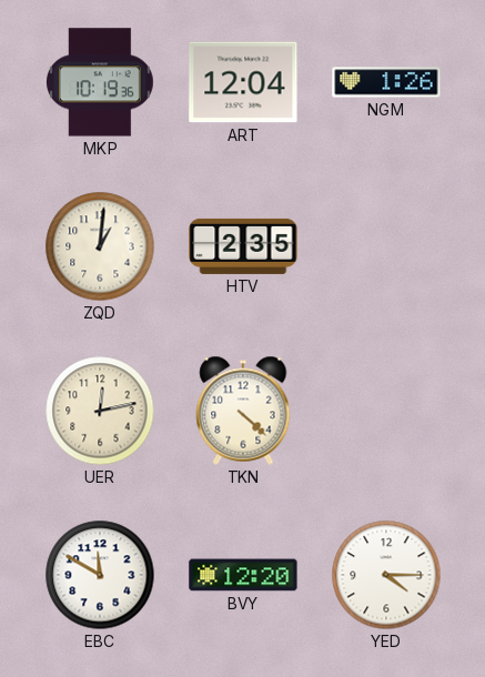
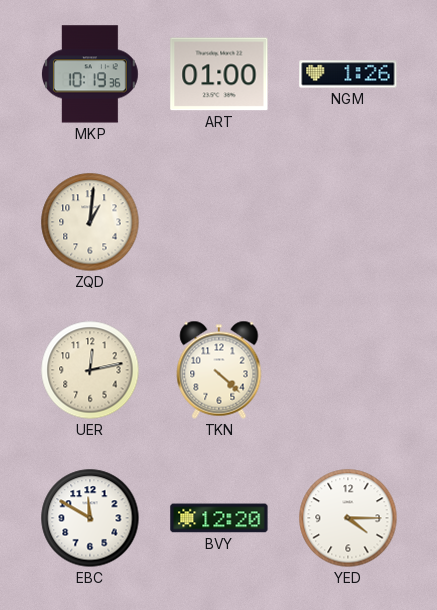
ART: 12:04 -> 01:00
HTV: 2:35 -> none
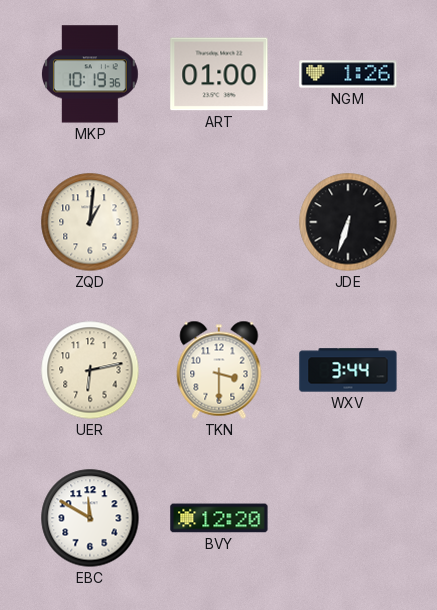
JDE: none -> 6:33
UER: 12:13 -> 6:13
TKN: 4:22 -> 3:30
WXV: none -> 3:44
YED: 4:15 -> none
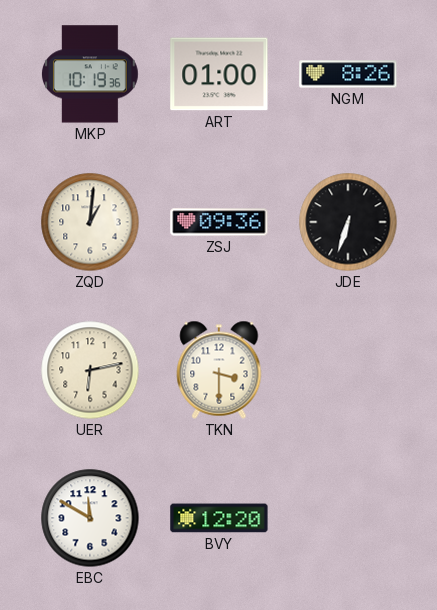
NGM: 1:26 -> 8:26
ZSJ: none -> 09:36
WXV: 3:44 -> none
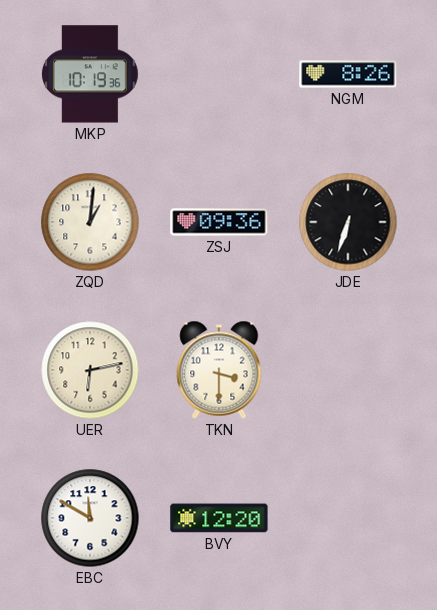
ART: 01:00 -> none
